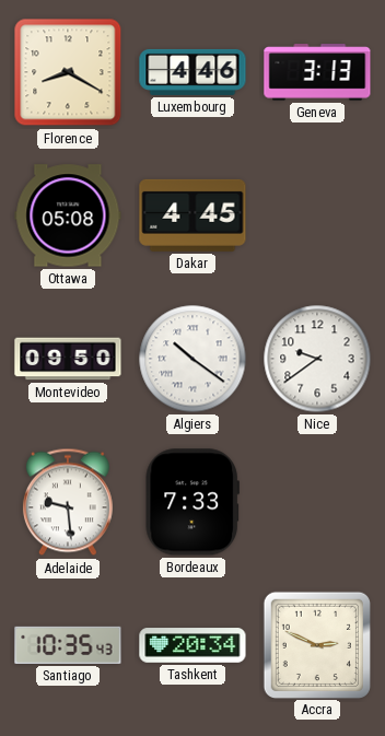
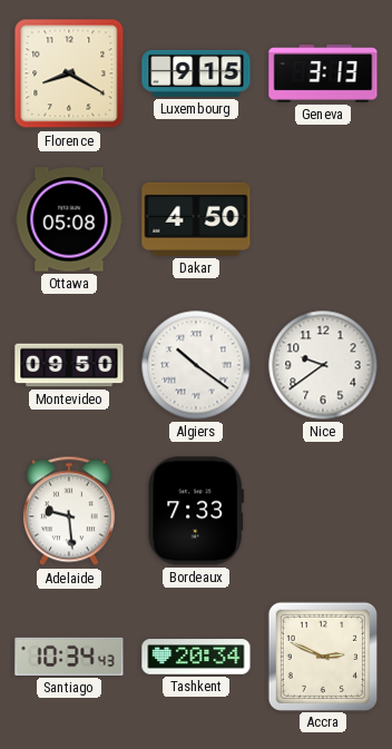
Luxembourg: 4:46 -> 9:15
Dakar: 4:45 -> 4:50
Santiago: 10:35 -> 10:34
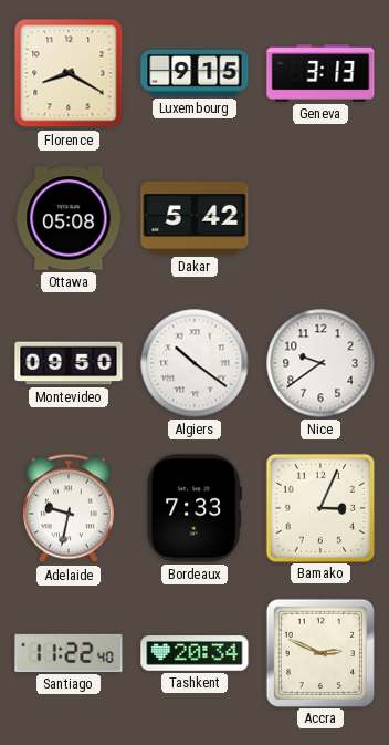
Dakar: 4:50 -> 5:42
Adelaide: 9:29 -> 9:32
Bamako: none -> 3:04
Santiago: 10:34 -> 11:22
